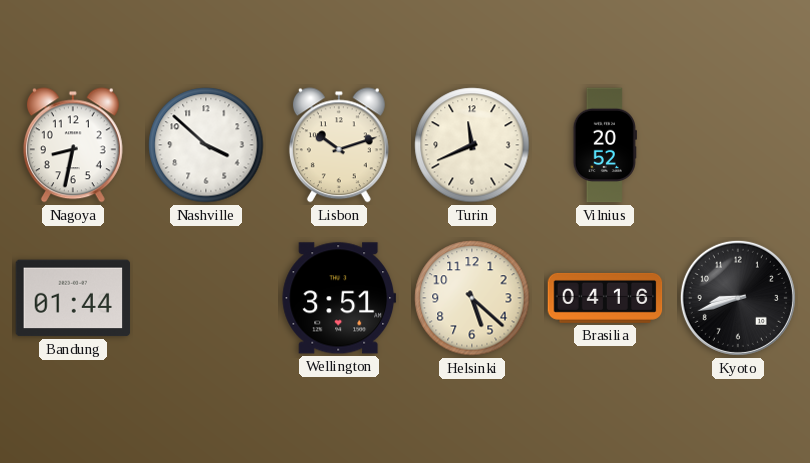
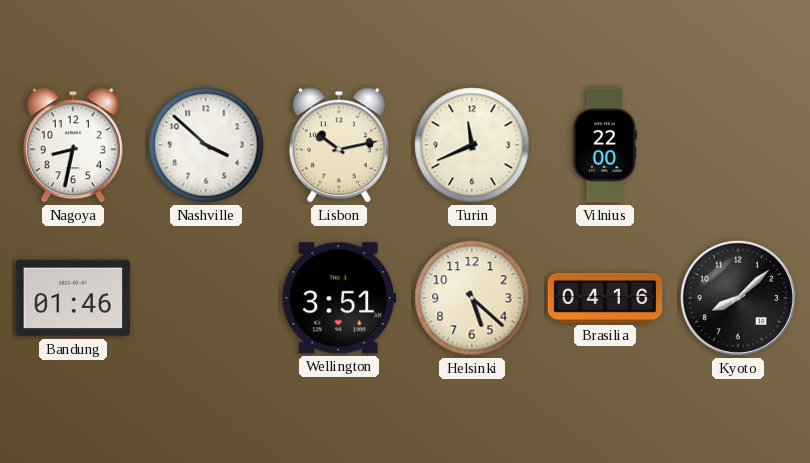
Lisbon: 10:12 -> 10:13
Vilnius: 20:52 -> 22:00
Bandung: 01:44 -> 01:46
Kyoto: 8:42 -> 8:08
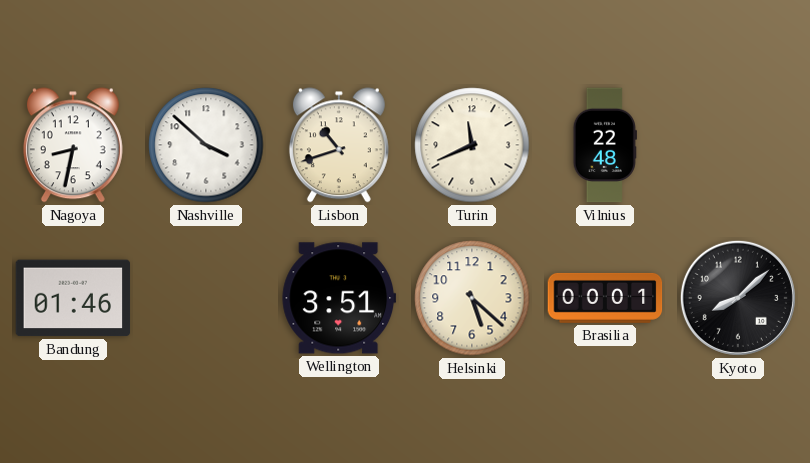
Lisbon: 10:13 -> 10:42
Vilnius: 22:00 -> 22:48
Brasilia: 04:16 -> 00:01
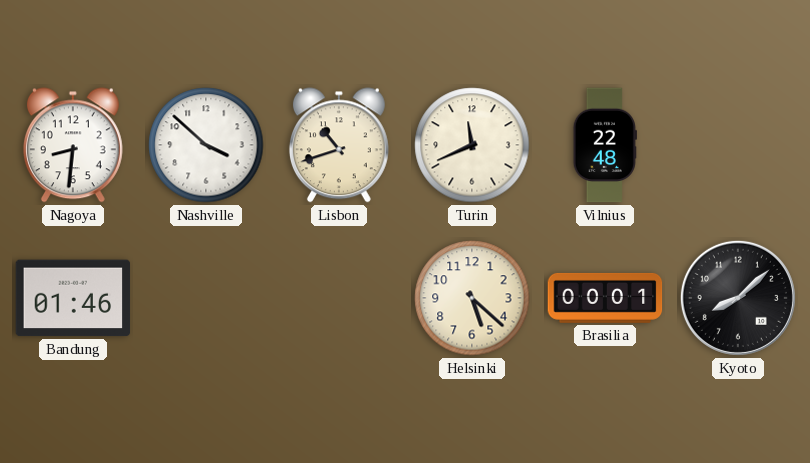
Nagoya: 8:32 -> 8:31
Wellington: 3:51 -> none
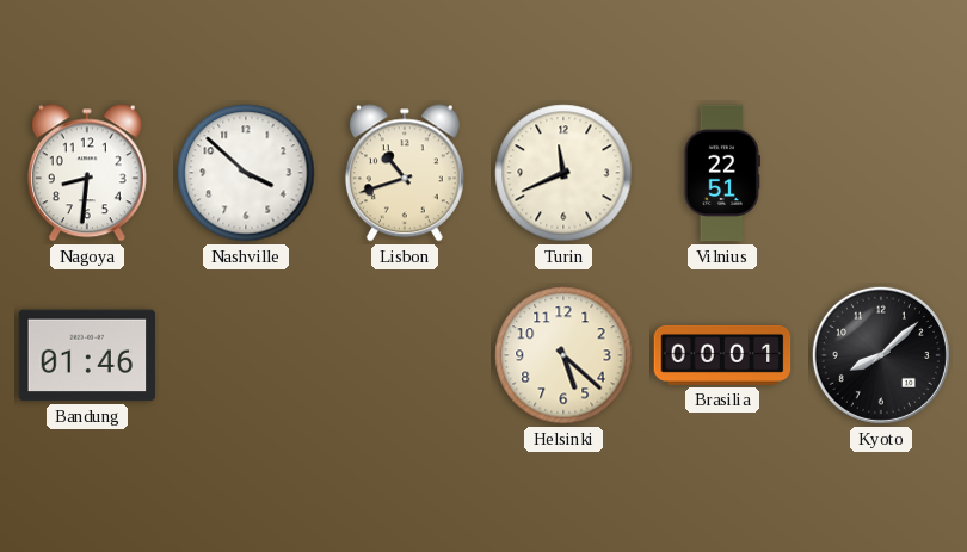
Vilnius: 22:48 -> 22:51
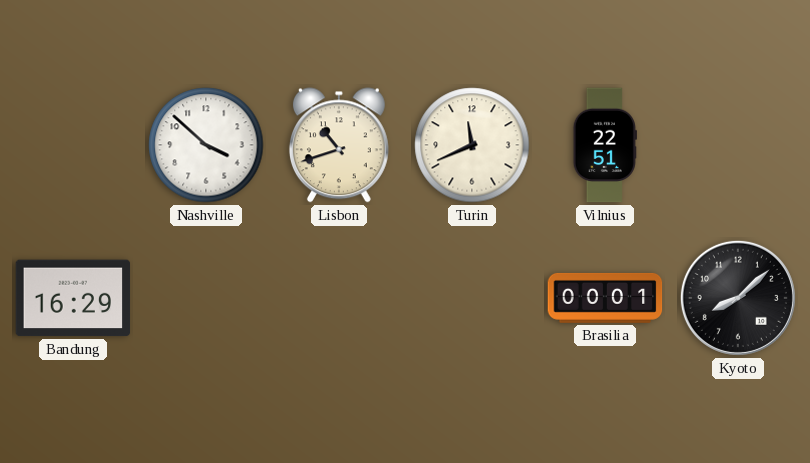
Nagoya: 8:31 -> none
Bandung: 01:46 -> 16:29
Helsinki: 5:22 -> none
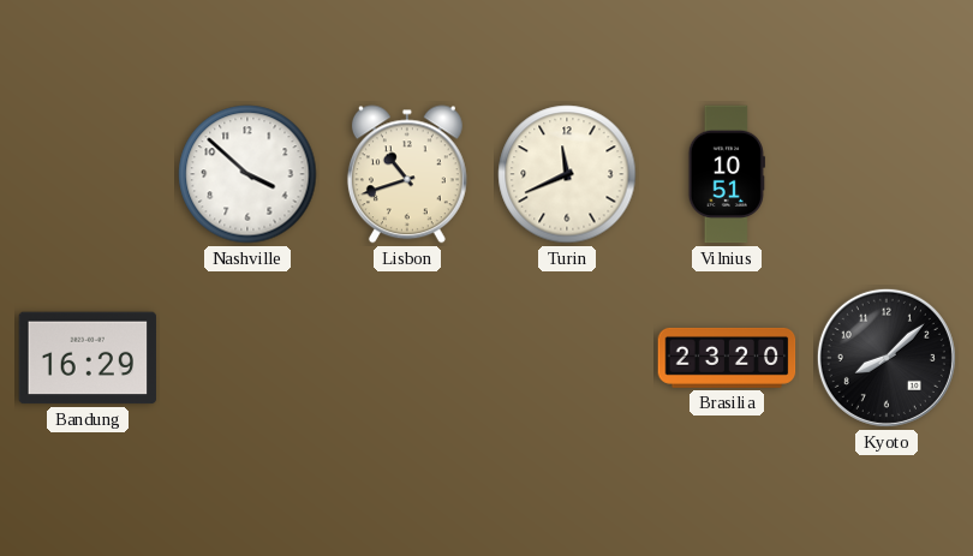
Vilnius: 22:51 -> 10:51
Brasilia: 00:01 -> 23:20
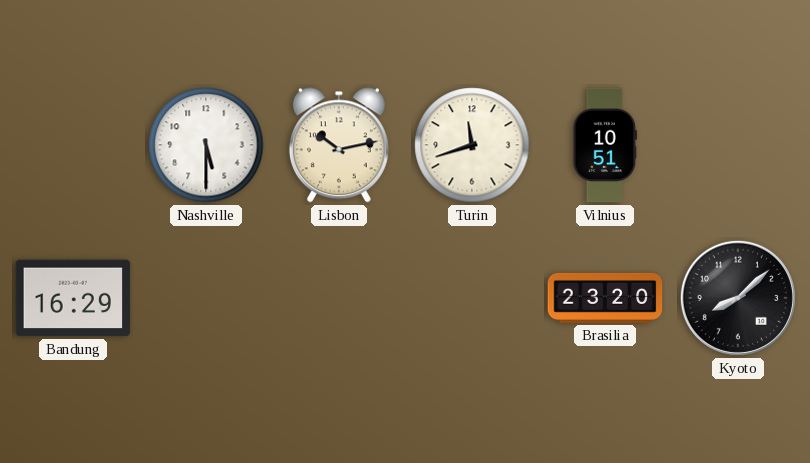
Nashville: 3:52 -> 5:30
Lisbon: 10:42 -> 10:13
Turin: 11:41 -> 11:42
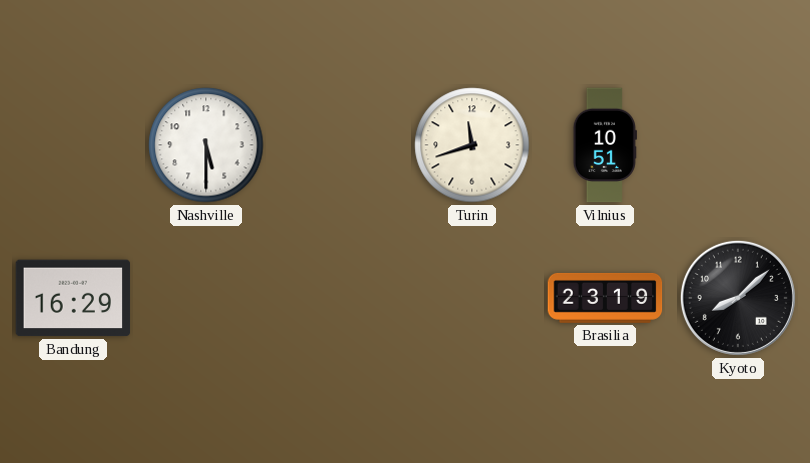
Lisbon: 10:13 -> none
Brasilia: 23:20 -> 23:19
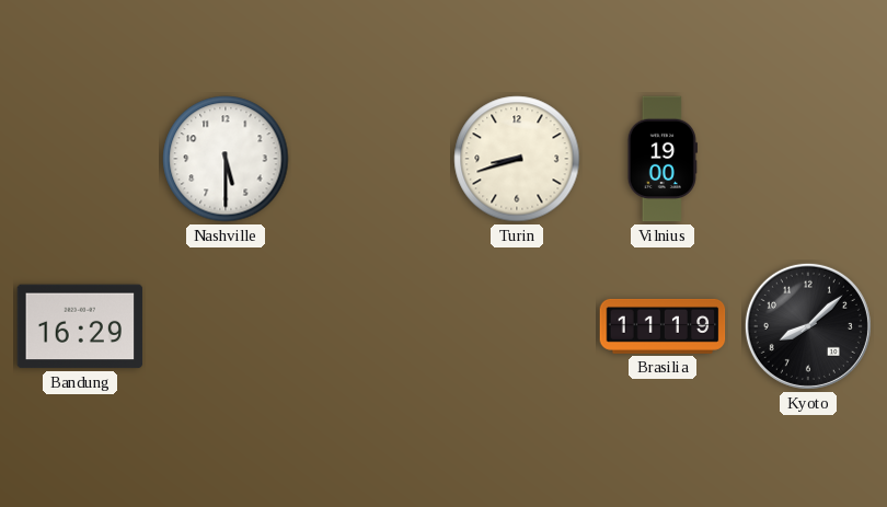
Turin: 11:42 -> 8:42
Vilnius: 10:51 -> 19:00
Brasilia: 23:19 -> 11:19
